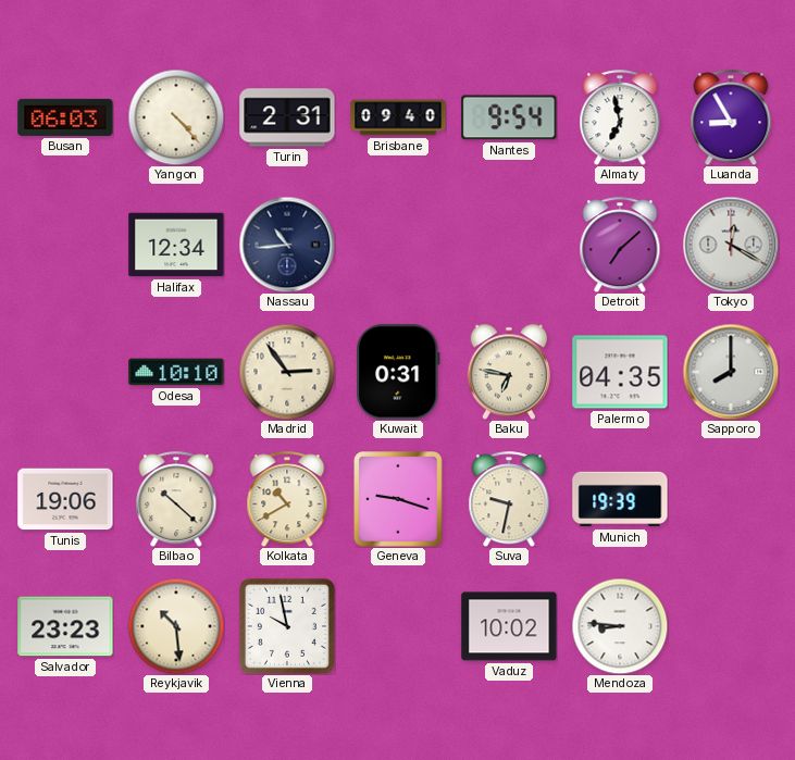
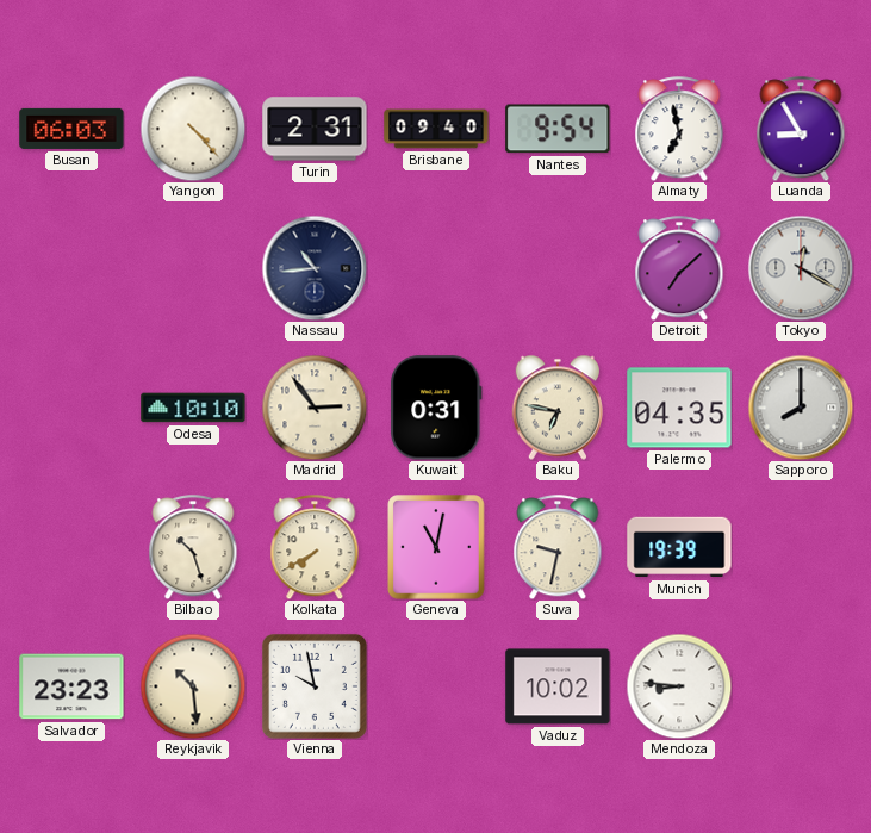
Halifax: 12:34 -> none
Tunis: 19:06 -> none
Bilbao: 10:22 -> 10:27
Kolkata: 10:40 -> 7:40
Geneva: 9:18 -> 11:02
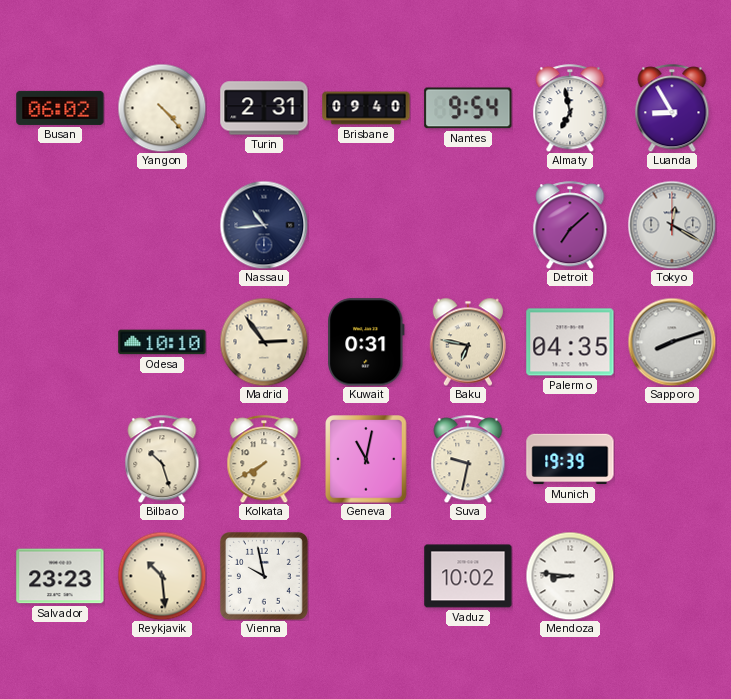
Busan: 06:03 -> 06:02
Sapporo: 8:00 -> 8:12
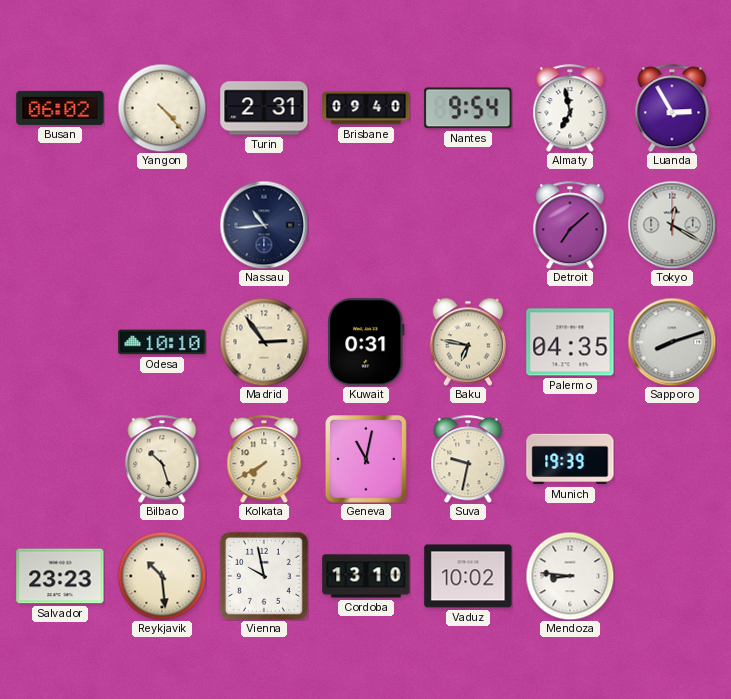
Luanda: 8:55 -> 2:55
Cordoba: none -> 13:10
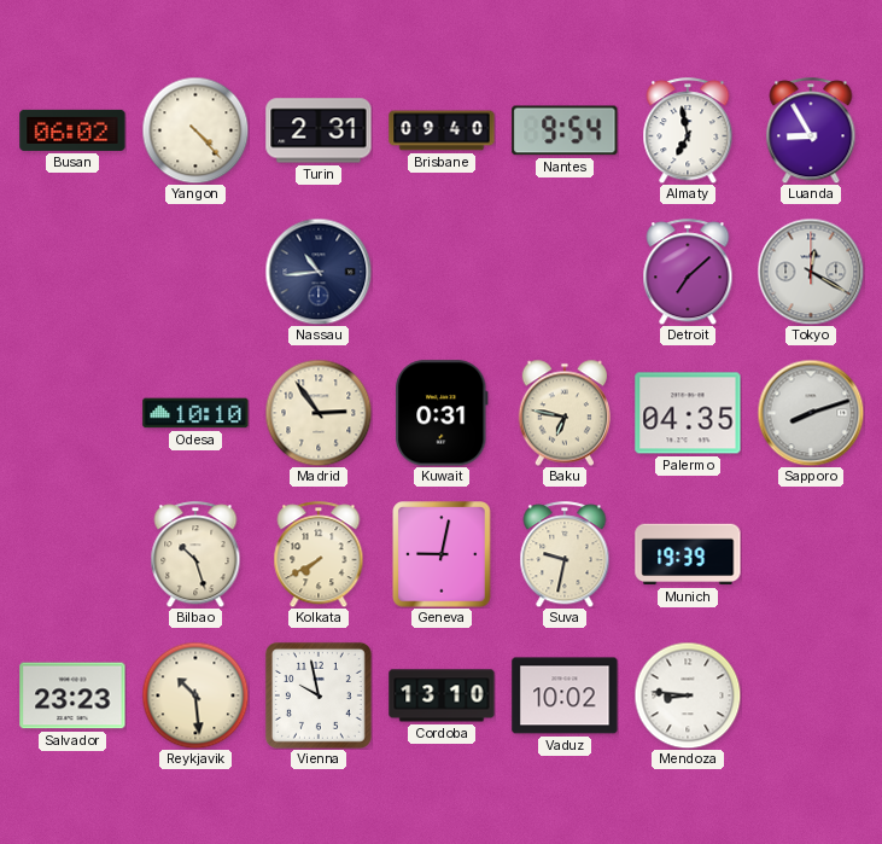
Luanda: 2:55 -> 8:55
Geneva: 11:02 -> 9:02
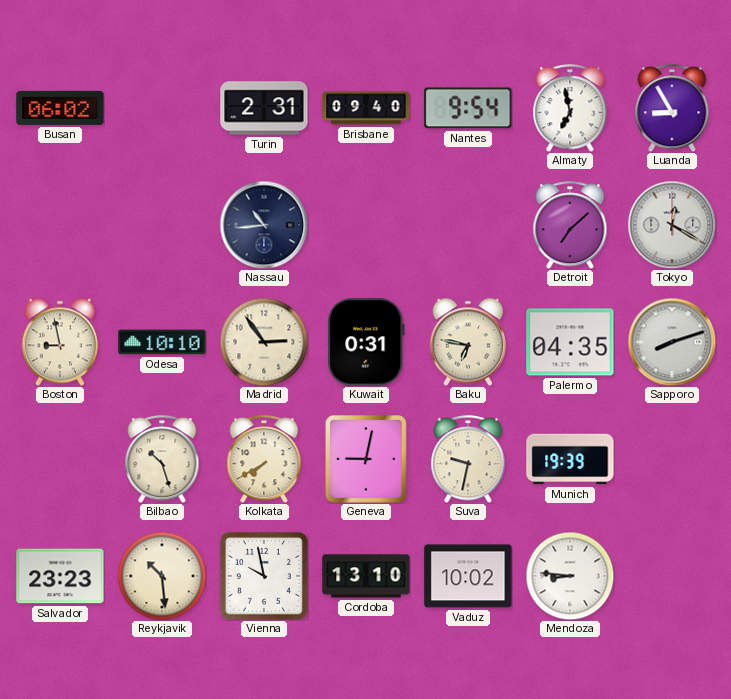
Yangon: 4:23 -> none
Boston: none -> 8:58
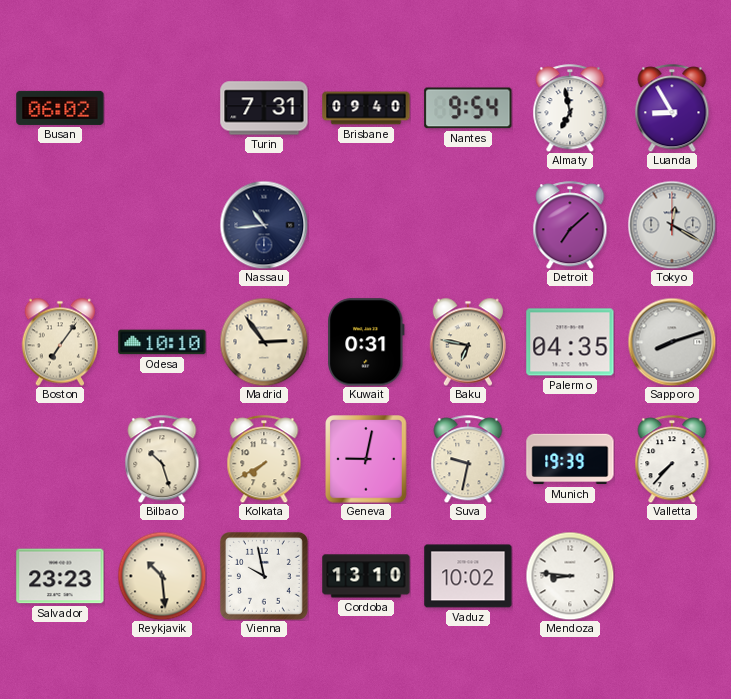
Turin: 2:31 -> 7:31
Boston: 8:58 -> 7:06
Valletta: none -> 7:37
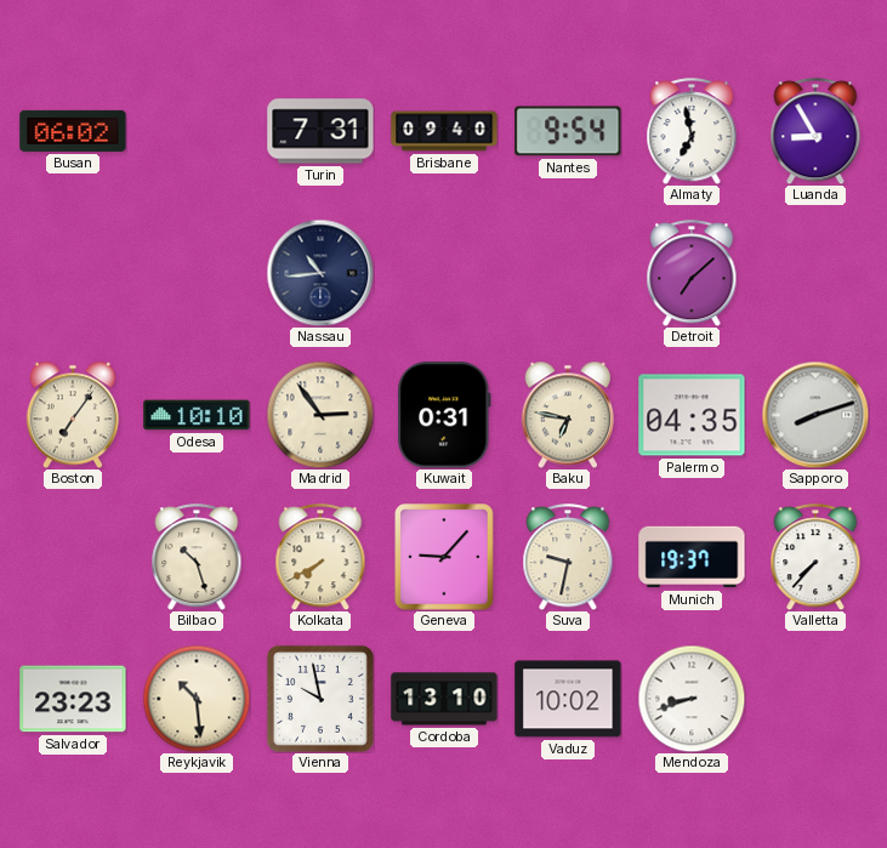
Tokyo: 12:20 -> none
Geneva: 9:02 -> 9:07
Munich: 19:39 -> 19:37
Mendoza: 8:46 -> 8:42
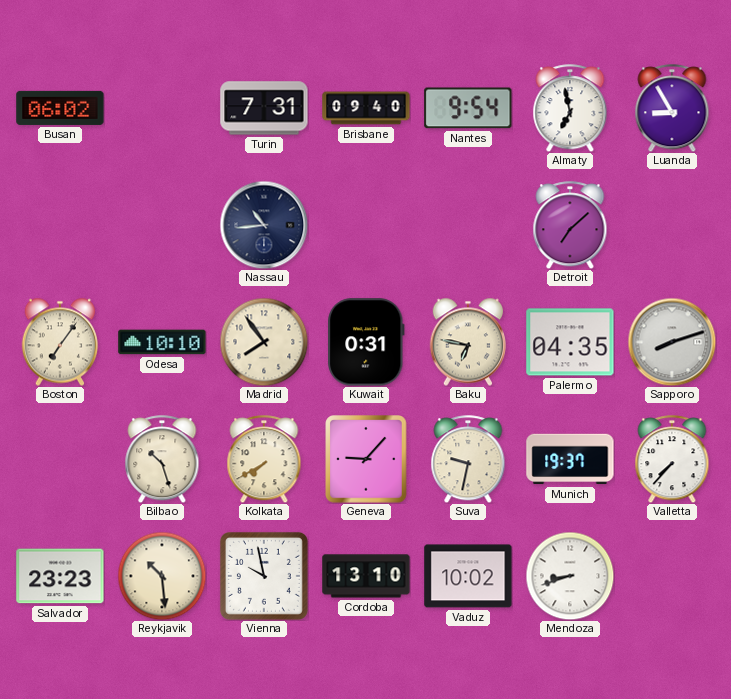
Madrid: 2:54 -> 7:54
